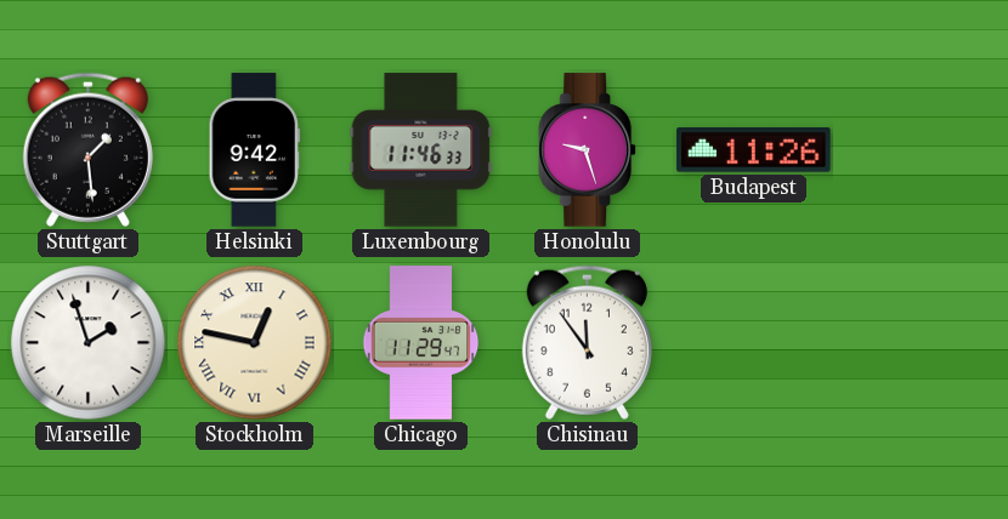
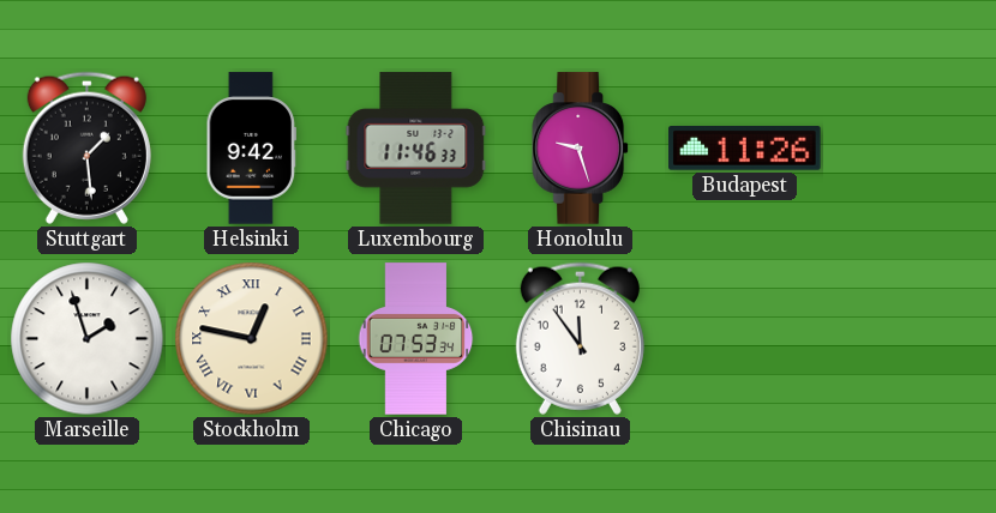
Chicago: 11:29 -> 07:53
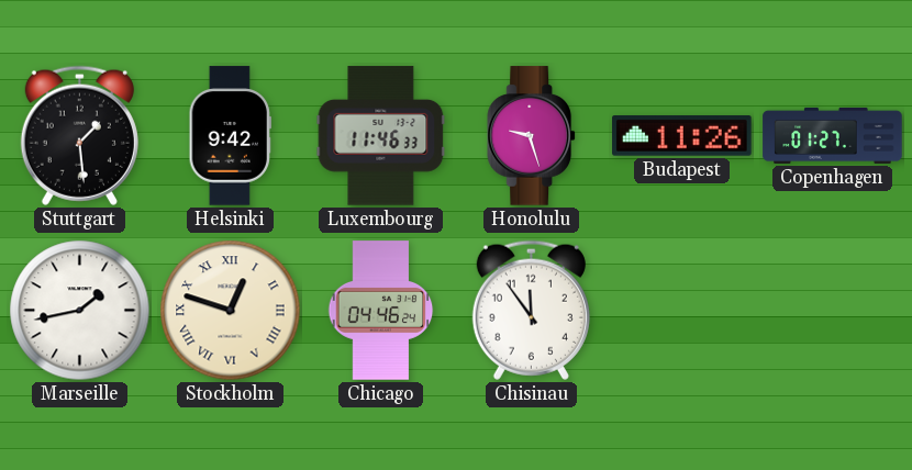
Copenhagen: none -> 01:27
Marseille: 1:57 -> 1:43
Stockholm: 12:47 -> 12:48
Chicago: 07:53 -> 04:46
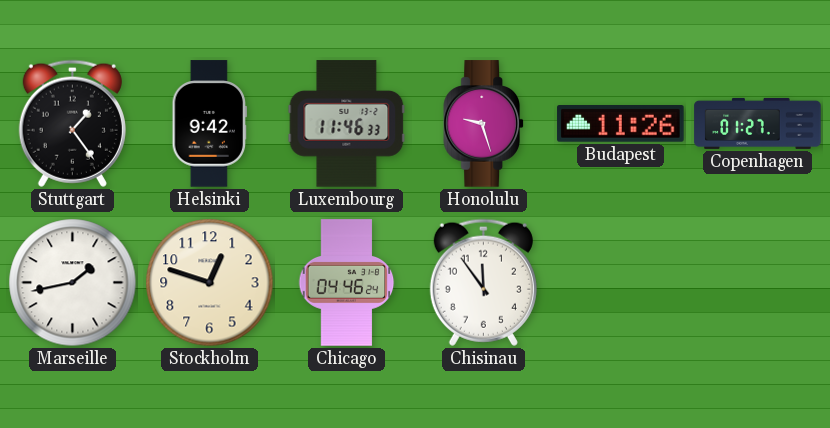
Stuttgart: 1:29 -> 1:24
Stockholm numerals: Roman -> Arabic
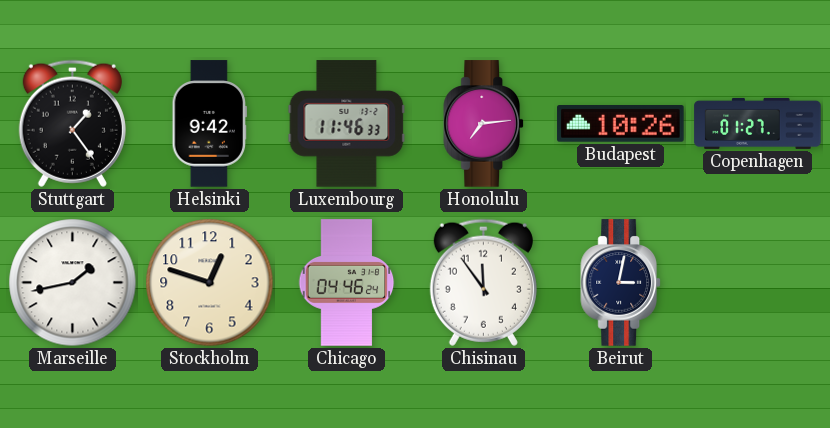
Honolulu: 9:27 -> 7:14
Budapest: 11:26 -> 10:26
Beirut: none -> 3:02
